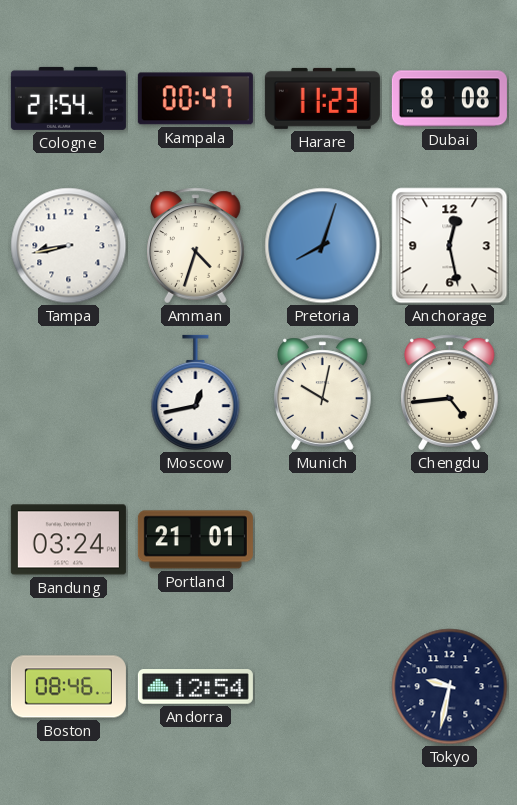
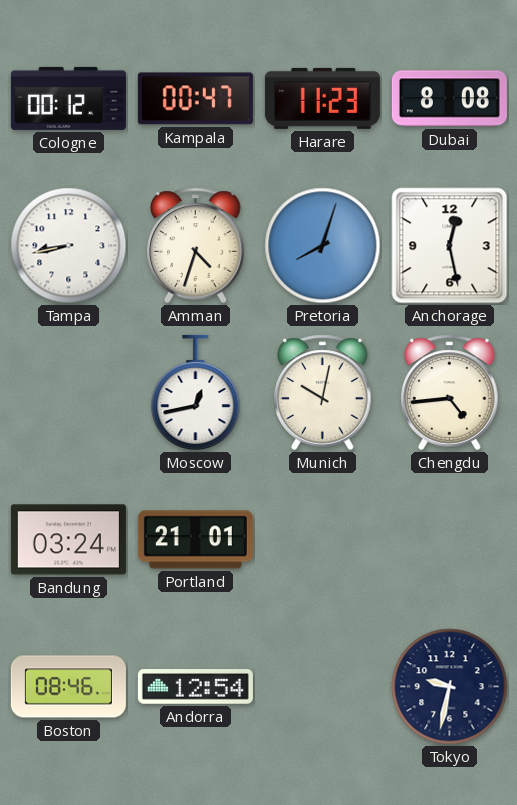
Cologne: 21:54 -> 00:12
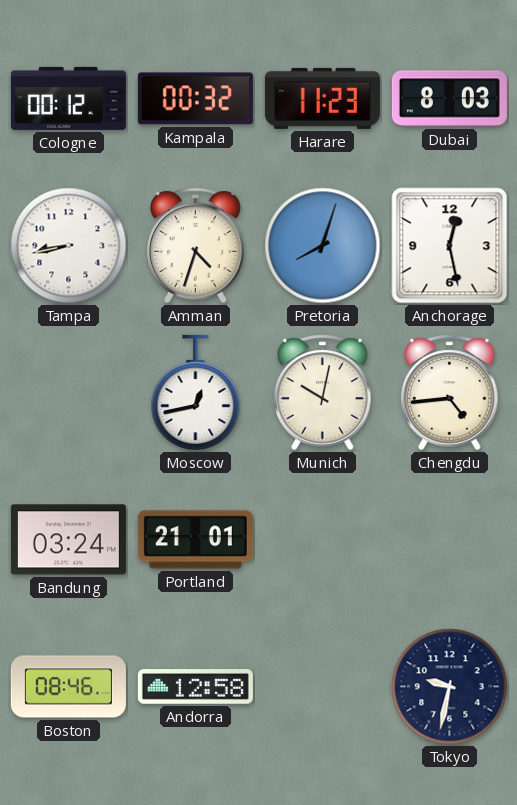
Kampala: 00:47 -> 00:32
Dubai: 8:08 -> 8:03
Andorra: 12:54 -> 12:58
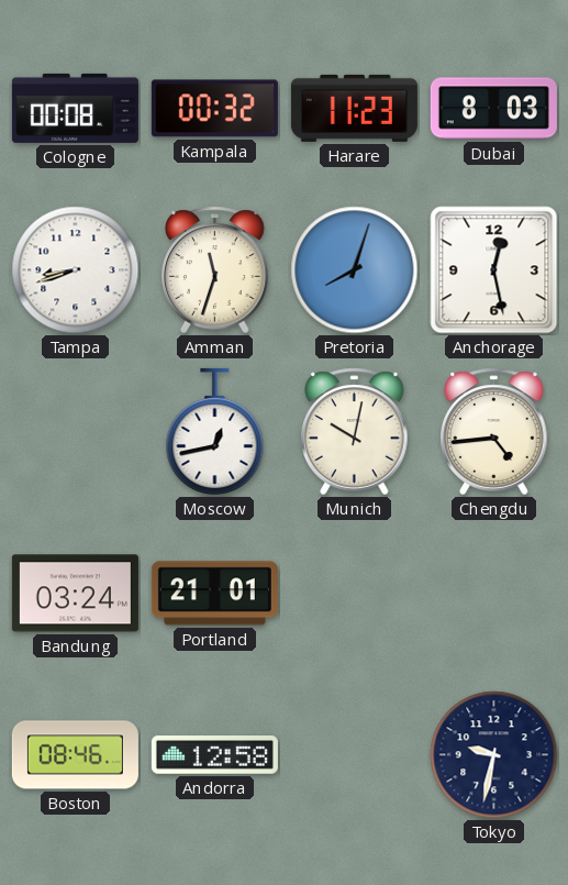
Cologne: 00:12 -> 00:08
Tampa: 8:43 -> 8:42
Amman: 4:33 -> 11:33
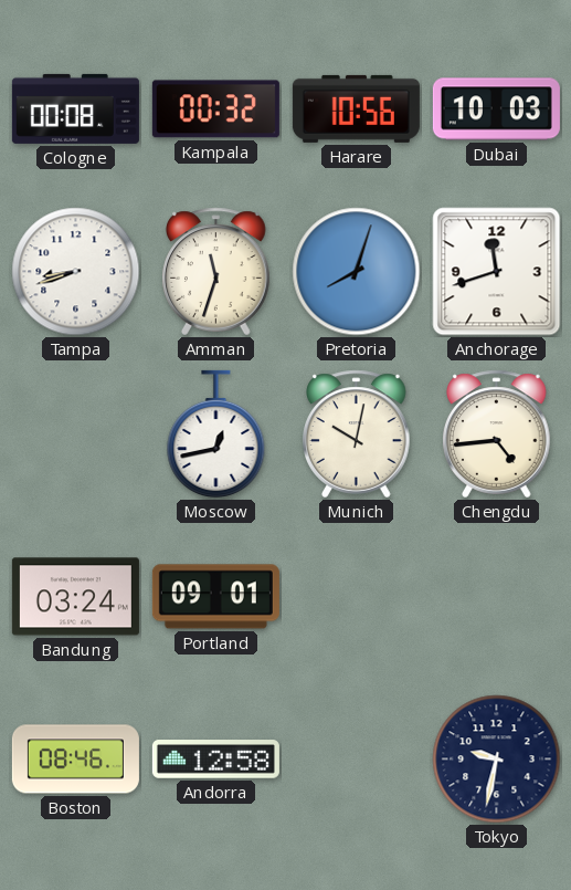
Harare: 11:23 -> 10:56
Dubai: 8:03 -> 10:03
Anchorage: 12:28 -> 11:42
Portland: 21:01 -> 09:01
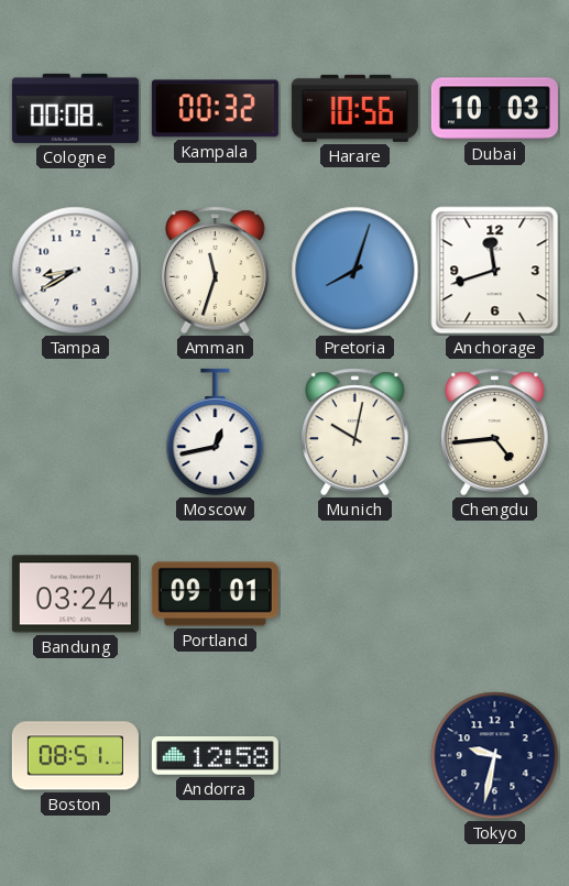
Tampa: 8:42 -> 8:40
Boston: 08:46 -> 08:51
